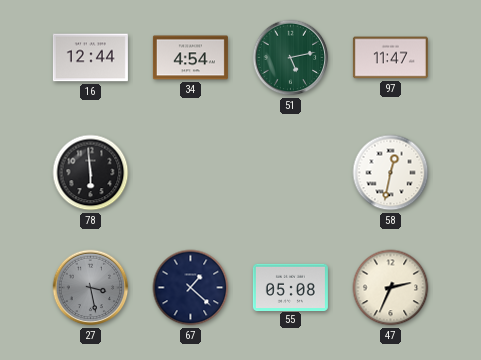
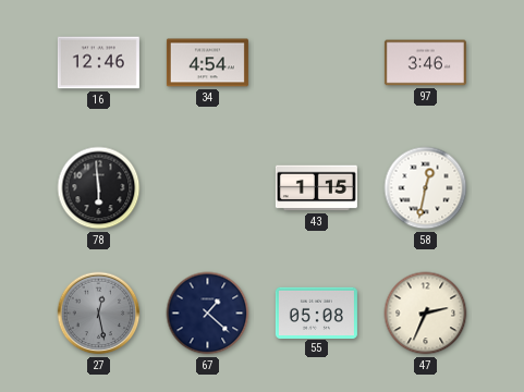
16: 12:44 -> 12:46
51: 5:13 -> none
97: 11:47 -> 3:46
43: none -> 1:15
27: 3:28 -> 12:28
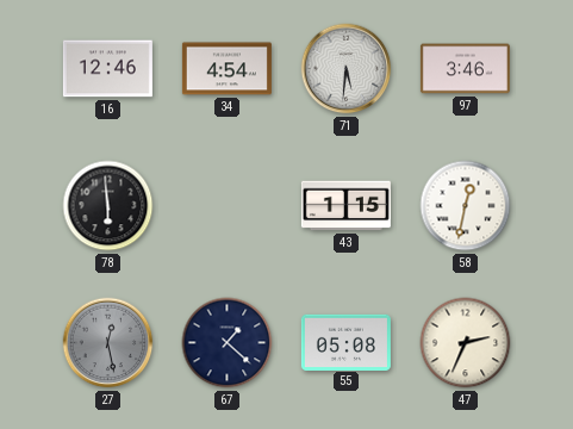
71: none -> 5:31
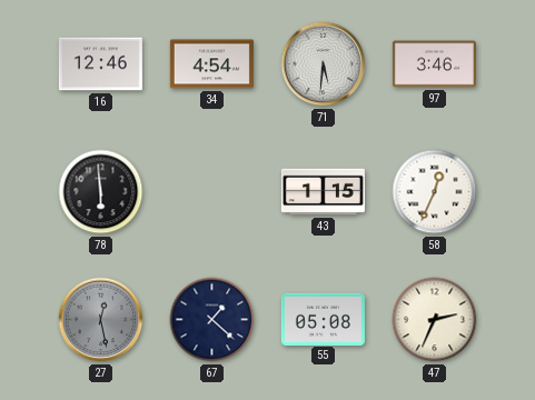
58: 12:32 -> 12:34
